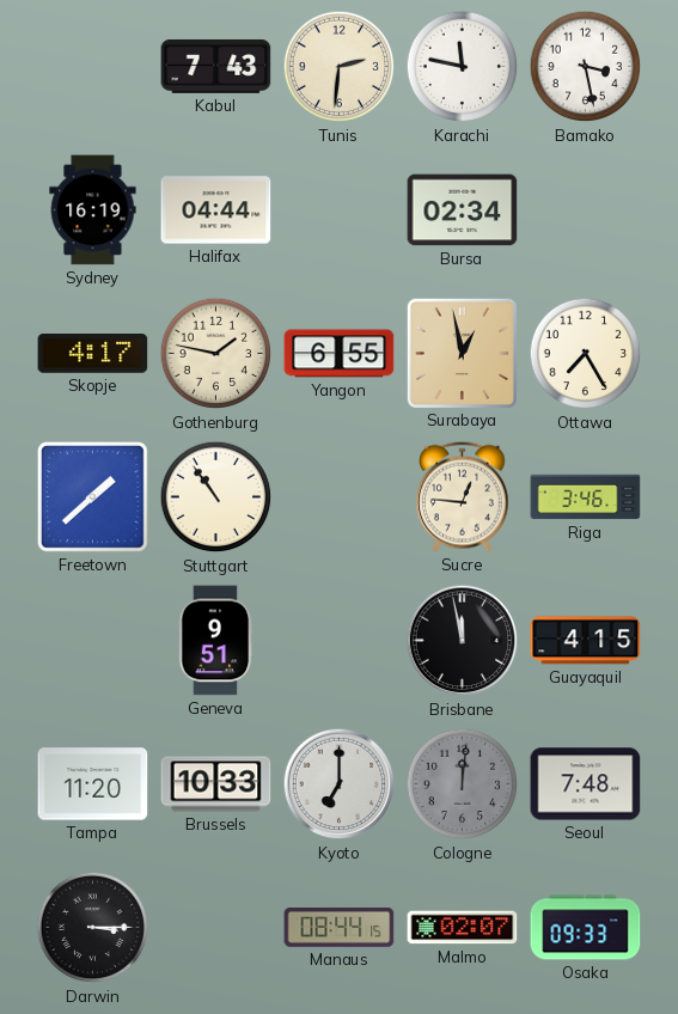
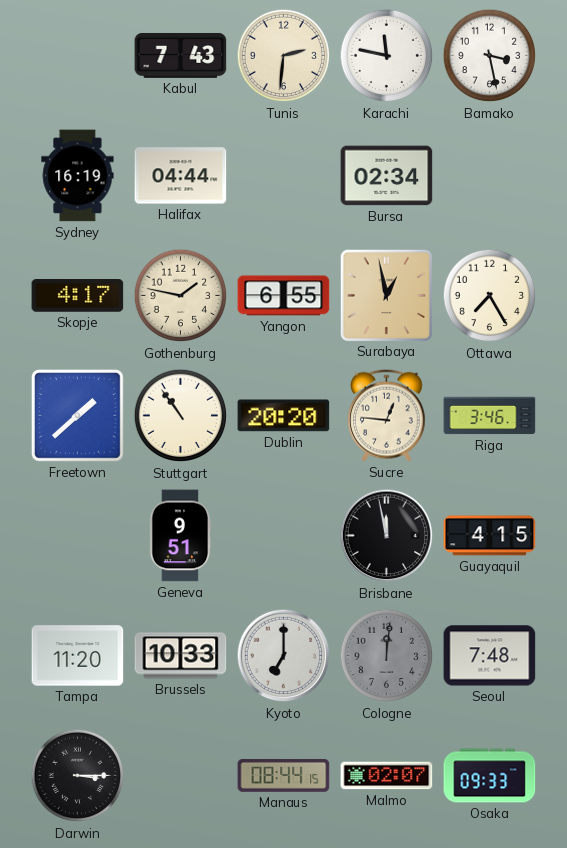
Dublin: none -> 20:20
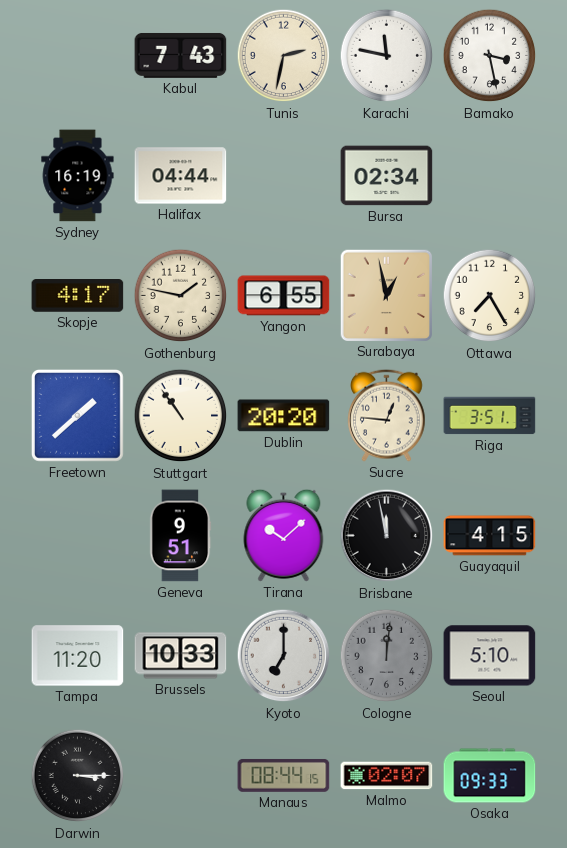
Tunis: 2:31 -> 2:32
Riga: 3:46 -> 3:51
Tirana: none -> 10:08
Seoul: 7:48 -> 5:10
